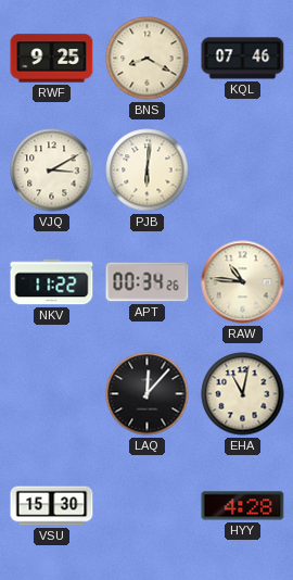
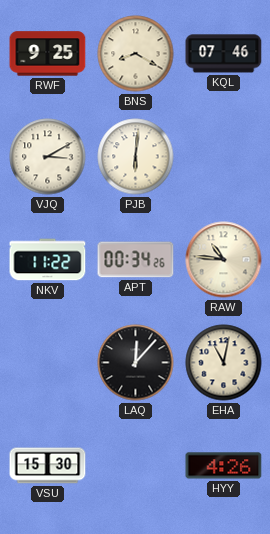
HYY: 4:28 -> 4:26
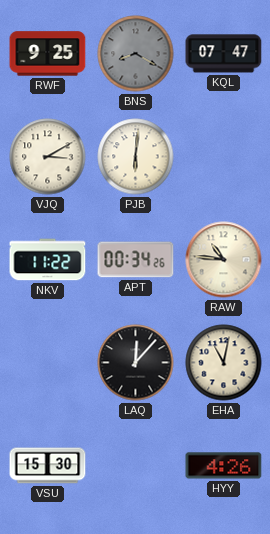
BNS dial: cream -> grey
KQL: 07:46 -> 07:47
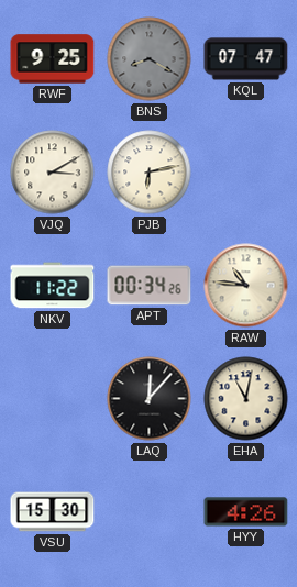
PJB: 6:01 -> 6:13
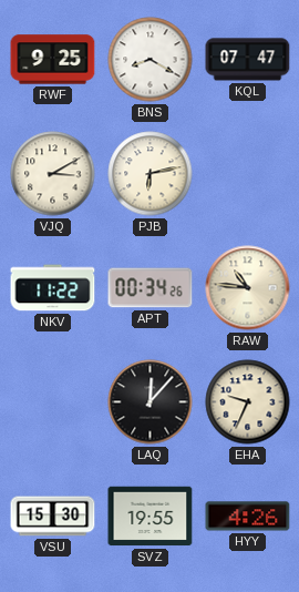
BNS dial: grey -> white
EHA: 11:02 -> 9:34
SVZ: none -> 19:55
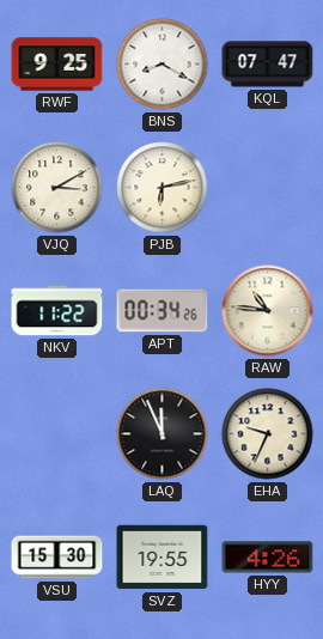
LAQ: 12:07 -> 11:56
